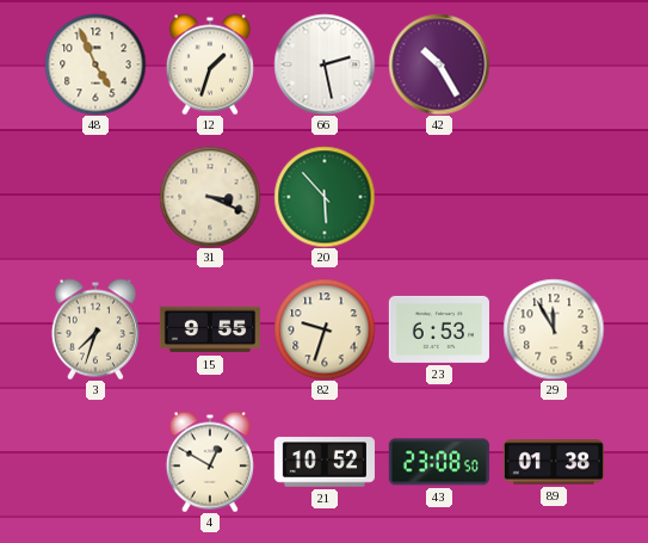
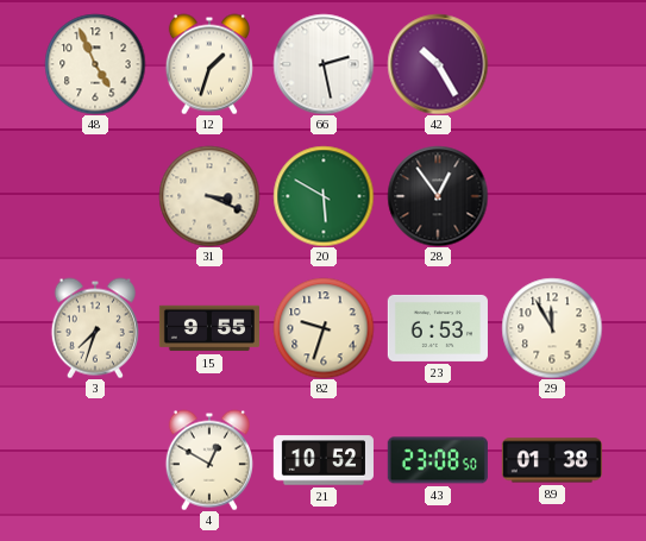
20: 5:53 -> 5:50
28: none -> 12:54
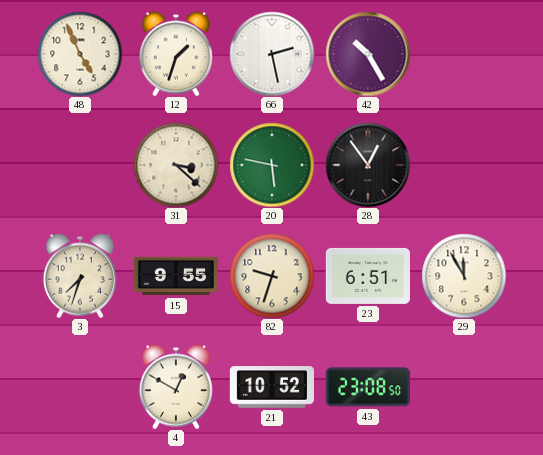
31: 3:19 -> 3:22
20: 5:50 -> 5:47
23: 6:53 -> 6:51
89: 01:38 -> none
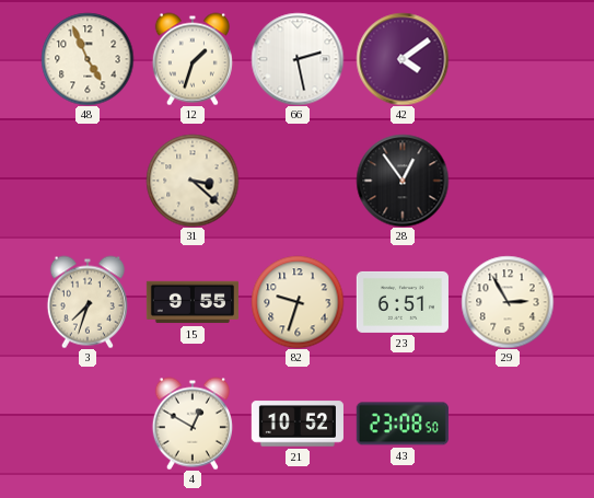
42: 10:25 -> 4:09
20: 5:47 -> none
29: 11:55 -> 2:55
